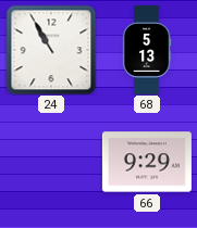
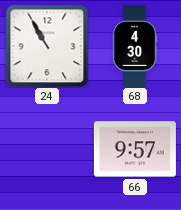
68: 5:13 -> 4:30
66: 9:29 -> 9:57
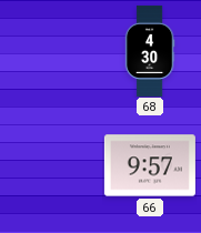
24: 10:55 -> none
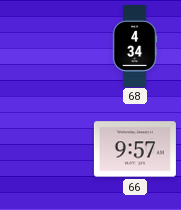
68: 4:30 -> 4:34
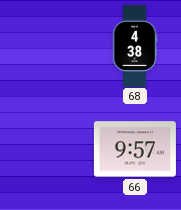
68: 4:34 -> 4:38
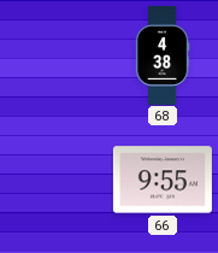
66: 9:57 -> 9:55
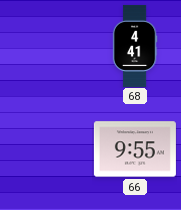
68: 4:38 -> 4:41
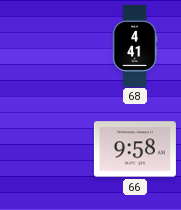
66: 9:55 -> 9:58
